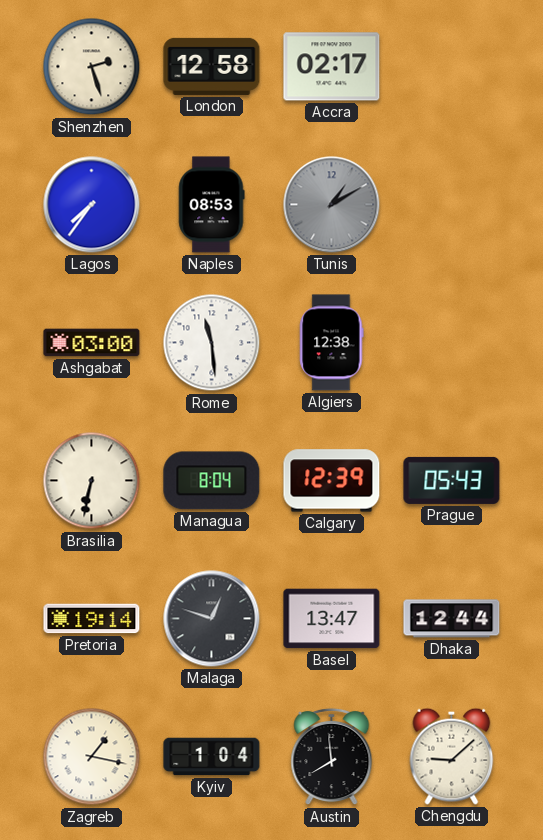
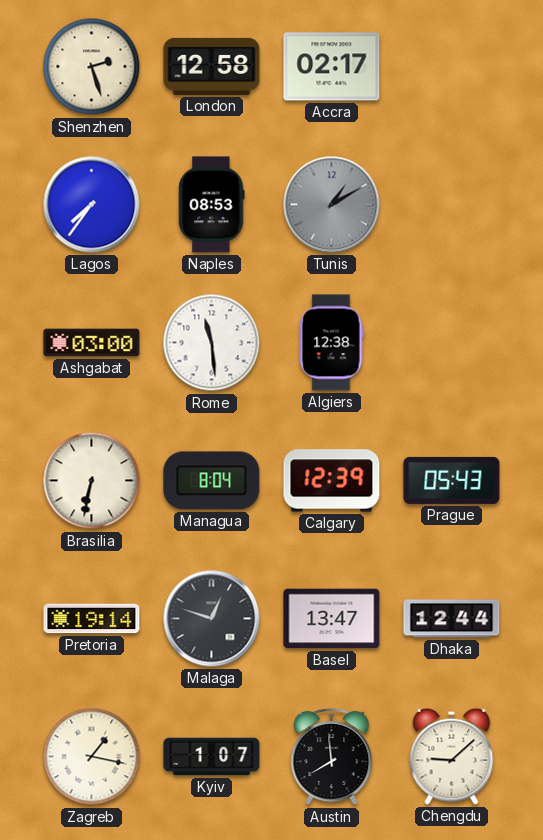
Kyiv: 1:04 -> 1:07
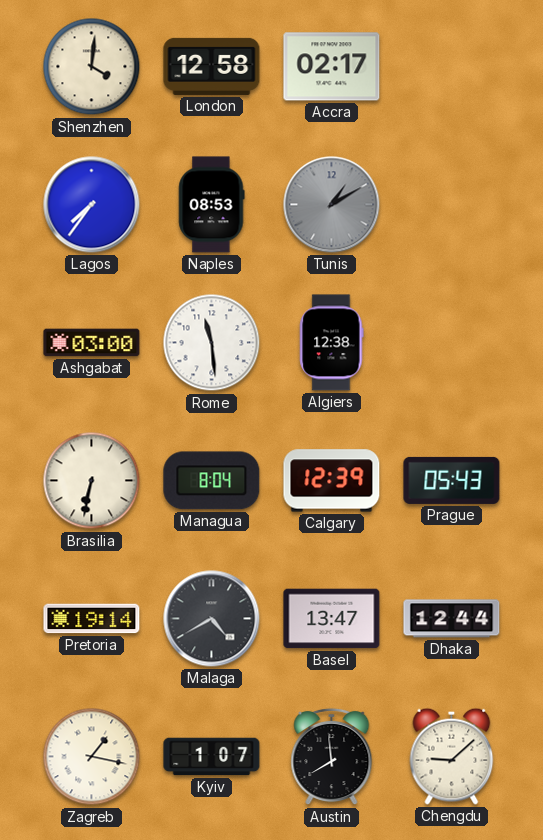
Shenzhen: 2:27 -> 4:01
Malaga: 12:48 -> 4:40
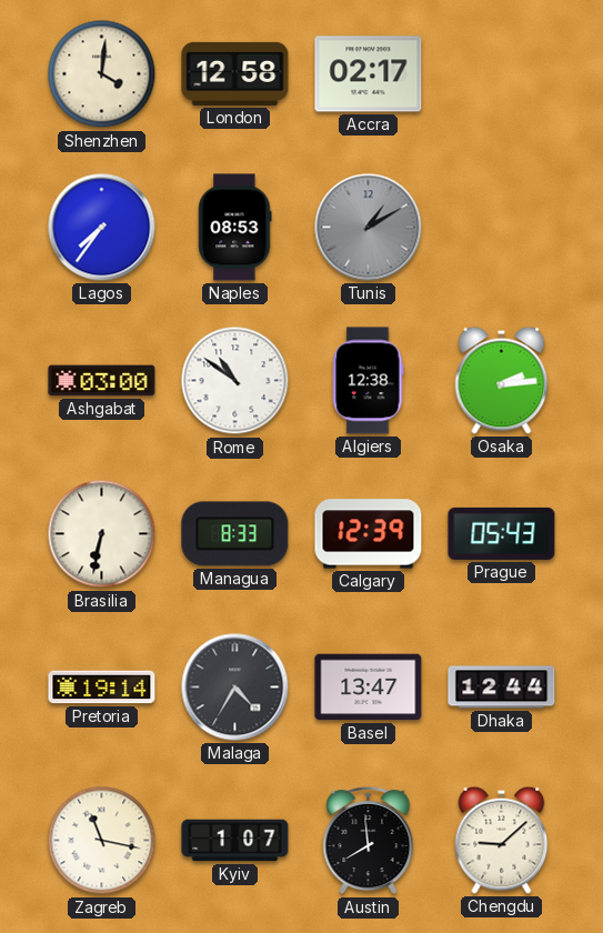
Rome: 11:29 -> 10:51
Osaka: none -> 2:14
Managua: 8:04 -> 8:33
Malaga: 4:40 -> 4:35
Zagreb: 1:17 -> 11:17
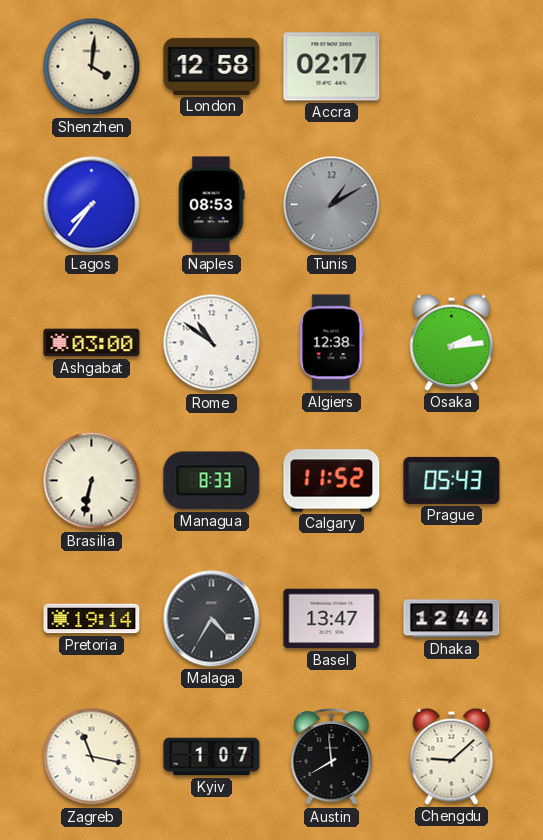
Calgary: 12:39 -> 11:52
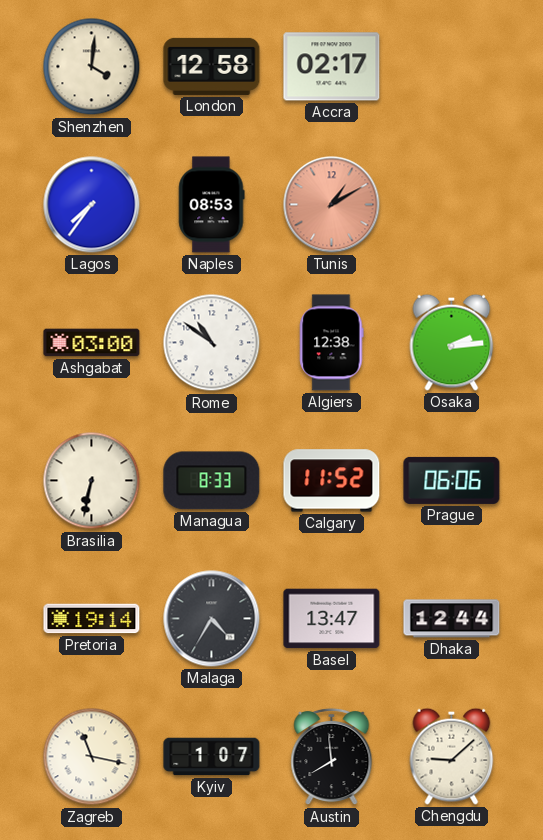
Tunis dial: grey -> salmon
Prague: 05:43 -> 06:06
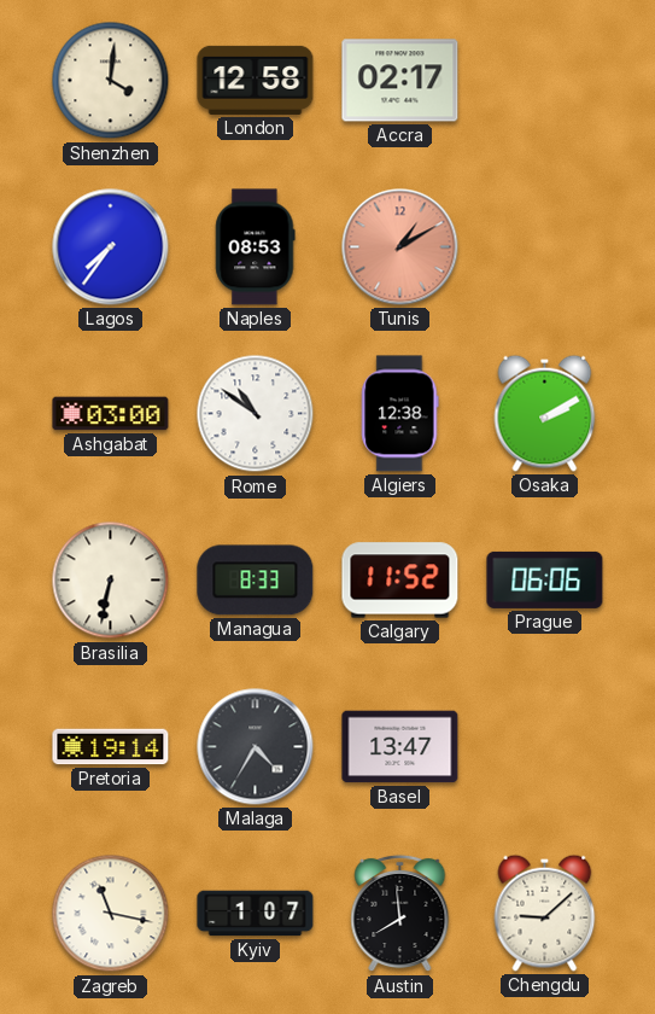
Osaka: 2:14 -> 2:10
Dhaka: 12:44 -> none
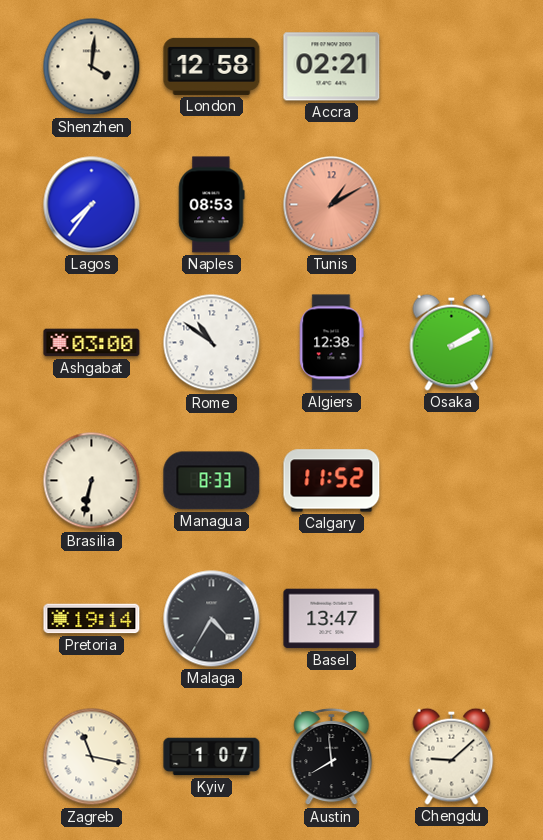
Accra: 02:17 -> 02:21
Prague: 06:06 -> none
